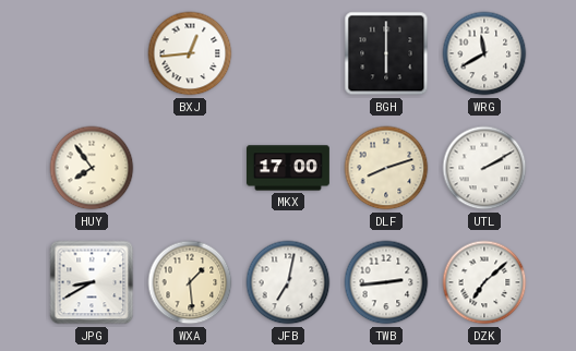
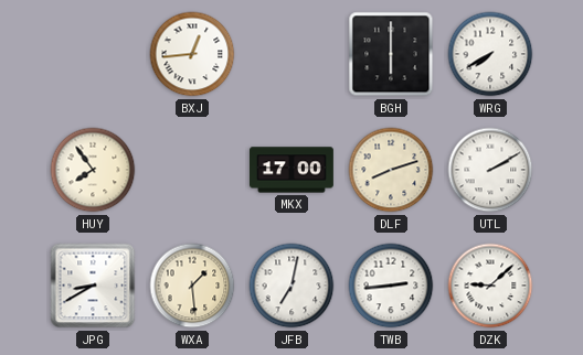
WRG: 11:40 -> 7:40
DZK: 7:08 -> 9:08
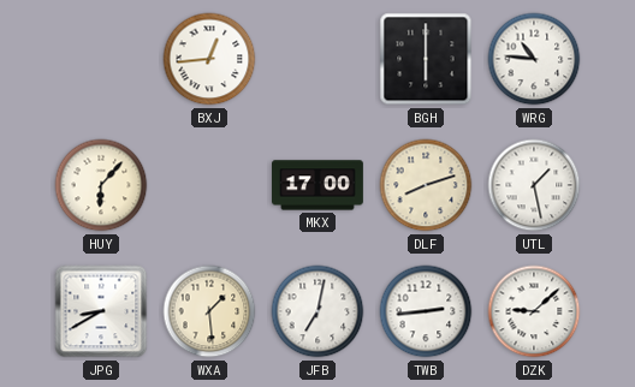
WRG: 7:40 -> 10:46
HUY: 7:54 -> 6:07
UTL: 2:10 -> 1:28
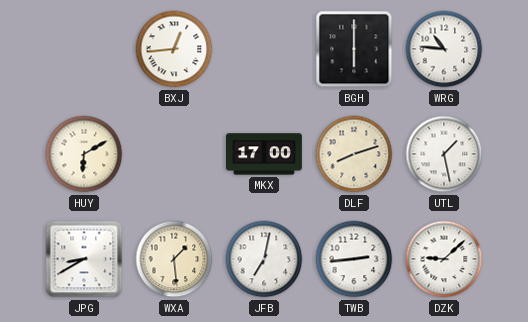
HUY: 6:07 -> 6:10
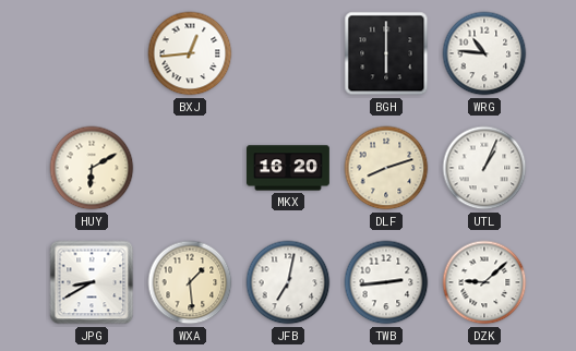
MKX: 17:00 -> 16:20
UTL: 1:28 -> 1:04
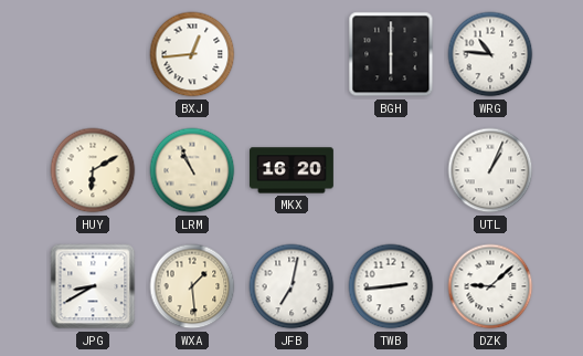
LRM: none -> 10:56
DLF: 8:12 -> none
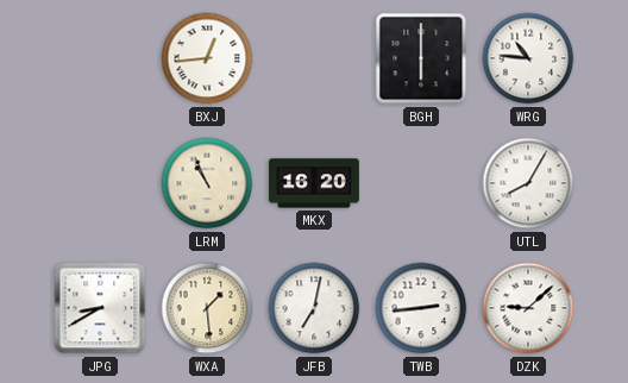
HUY: 6:10 -> none
UTL: 1:04 -> 8:05
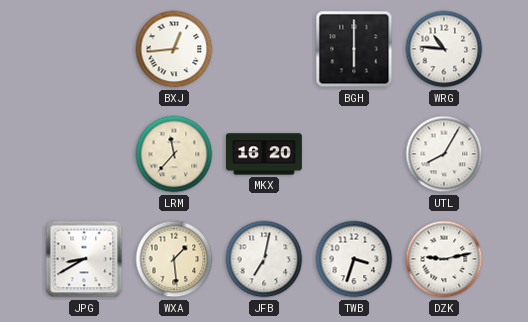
LRM: 10:56 -> 11:37
TWB: 2:44 -> 3:33
DZK: 9:08 -> 9:13
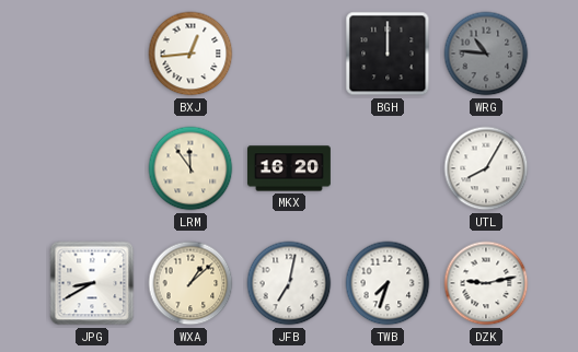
BGH: 6:00 -> 12:00
WRG dial: white -> grey
LRM: 11:37 -> 11:54
WXA: 1:29 -> 1:08
TWB: 3:33 -> 7:33
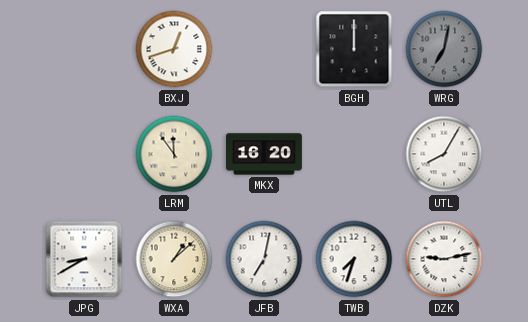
BXJ: 12:44 -> 12:42
WRG: 10:46 -> 7:02
